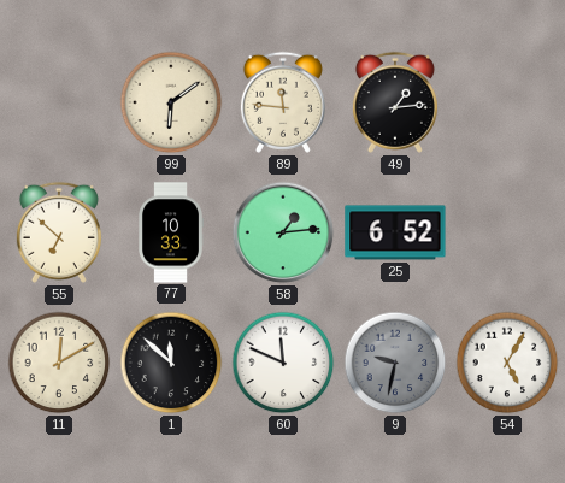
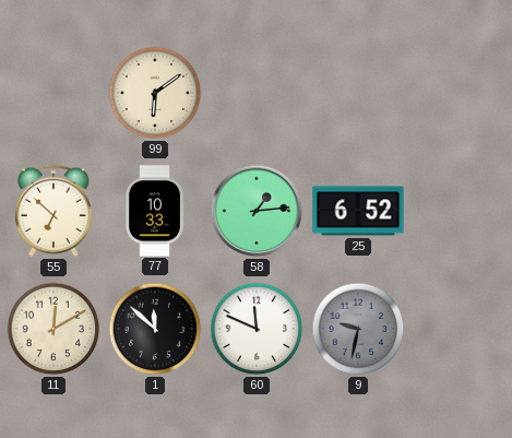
89: 11:46 -> none
49: 1:14 -> none
54: 5:05 -> none
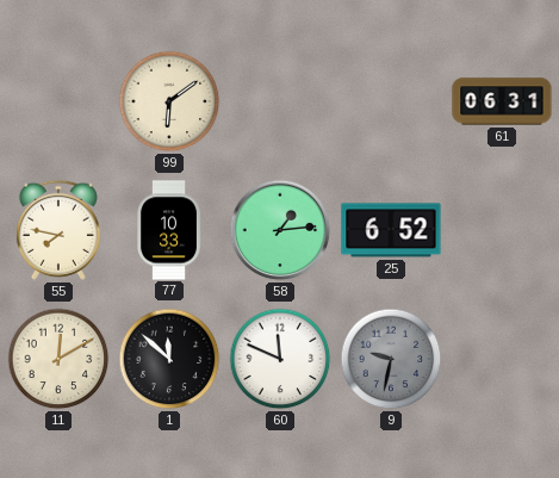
61: none -> 06:31
55: 6:52 -> 7:47
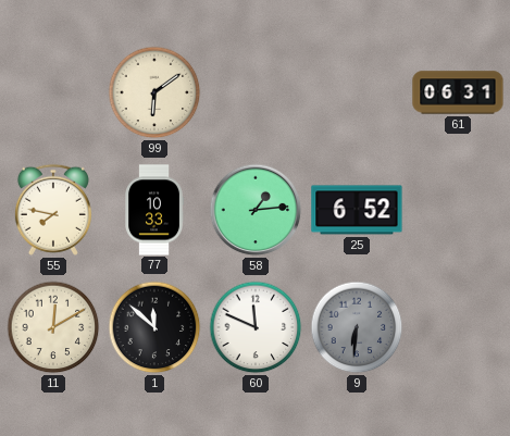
9: 9:32 -> 6:31
